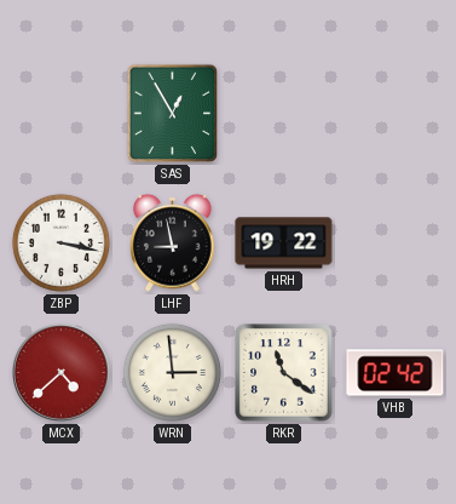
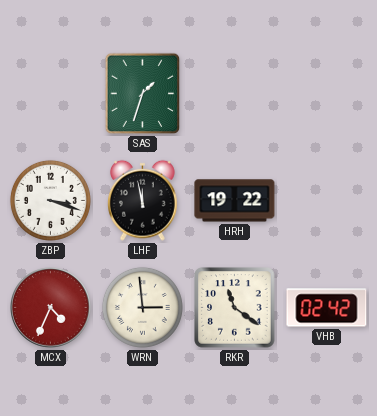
SAS: 12:55 -> 1:33
ZBP: 3:17 -> 3:18
LHF: 8:58 -> 11:58
MCX: 4:38 -> 4:34
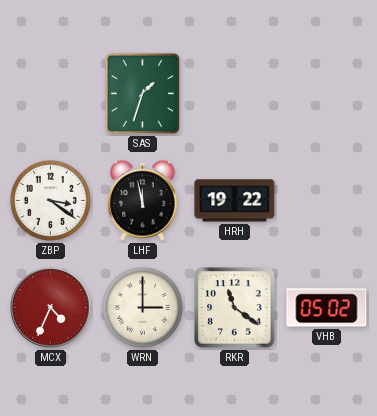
ZBP: 3:18 -> 3:21
WRN: 2:59 -> 3:00
VHB: 02:42 -> 05:02
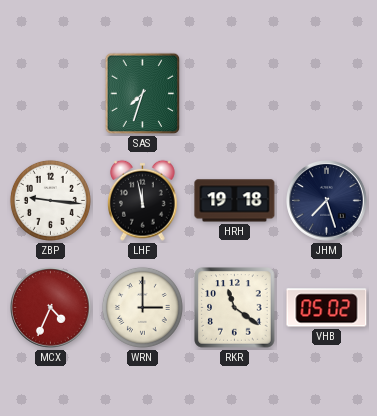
SAS: 1:33 -> 7:33
ZBP: 3:21 -> 9:16
HRH: 19:22 -> 19:18
JHM: none -> 7:27
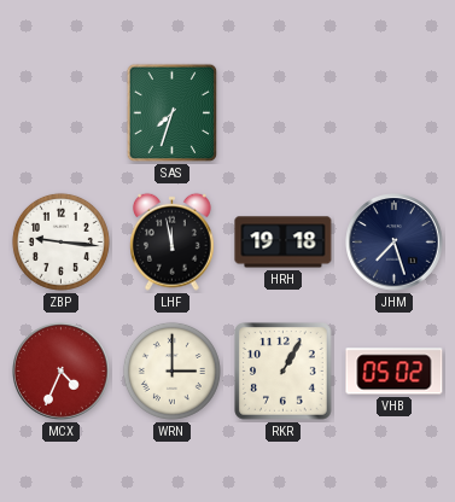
RKR: 11:21 -> 1:05
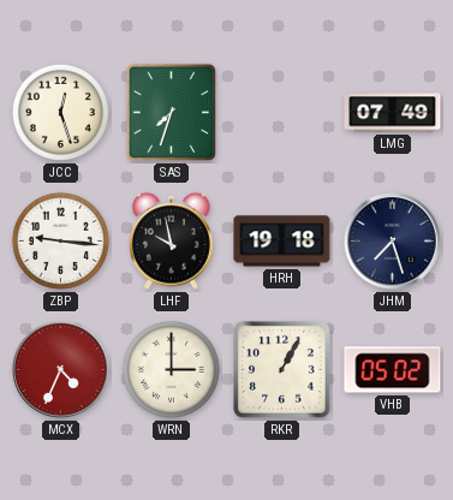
JCC: none -> 12:27
LMG: none -> 07:49
LHF: 11:58 -> 9:58
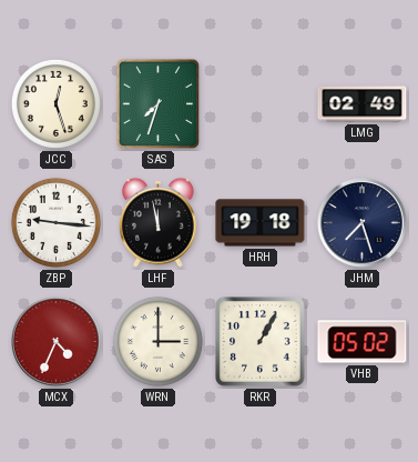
LMG: 07:49 -> 02:49
LHF: 9:58 -> 11:58
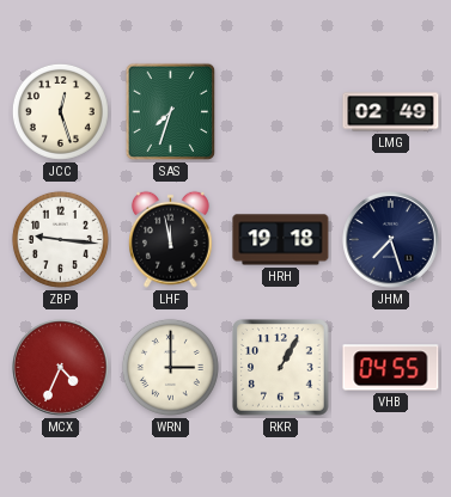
VHB: 05:02 -> 04:55
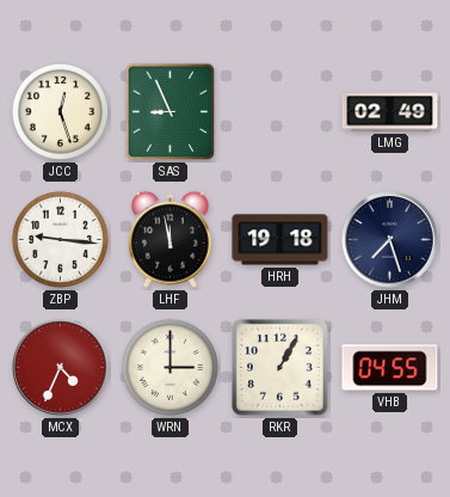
SAS: 7:33 -> 8:56
